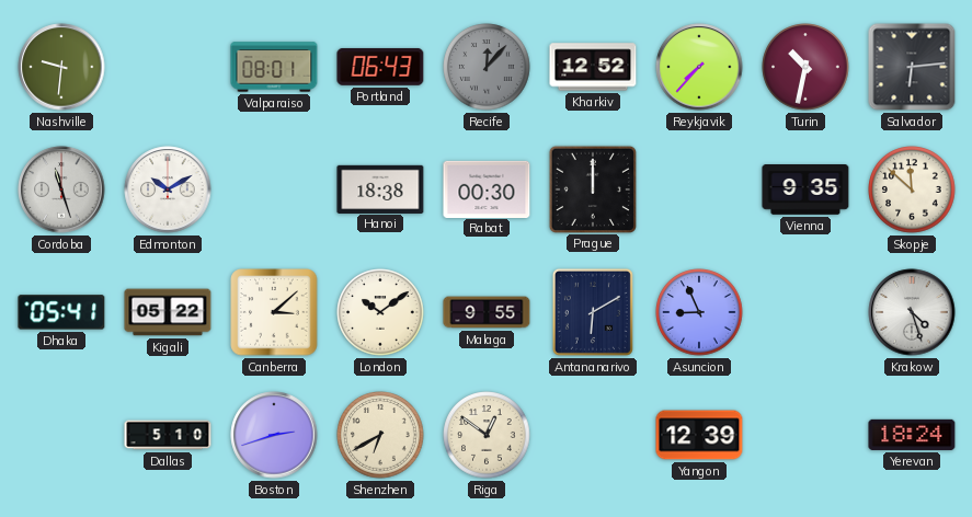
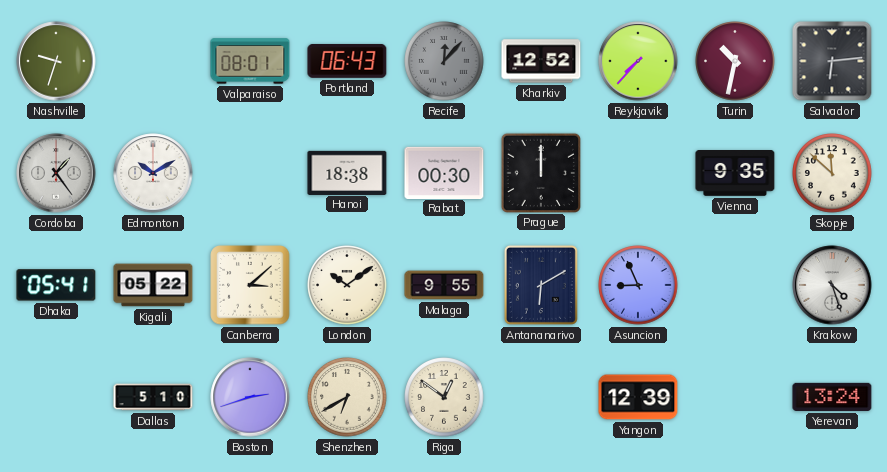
Nashville: 9:31 -> 9:33
Cordoba: 11:27 -> 1:24
Yerevan: 18:24 -> 13:24
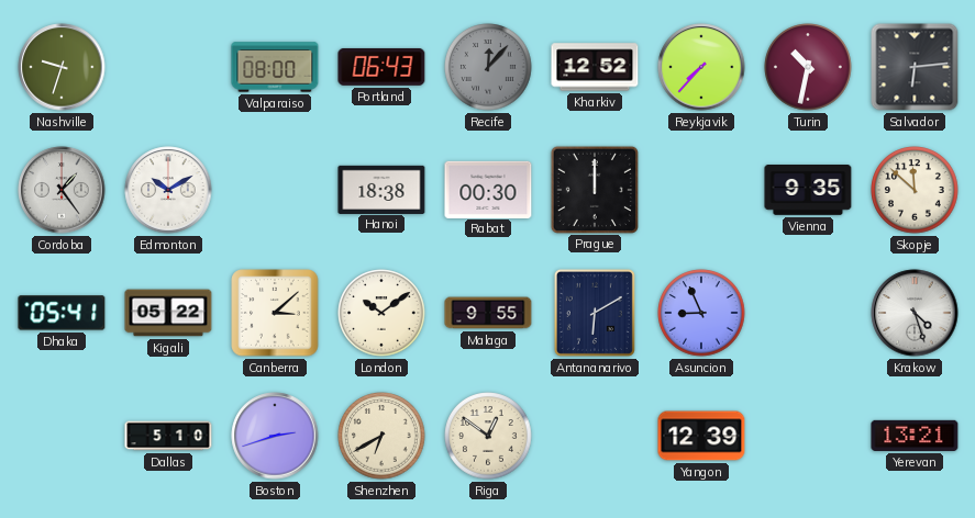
Valparaiso: 08:01 -> 08:00
Yerevan: 13:24 -> 13:21
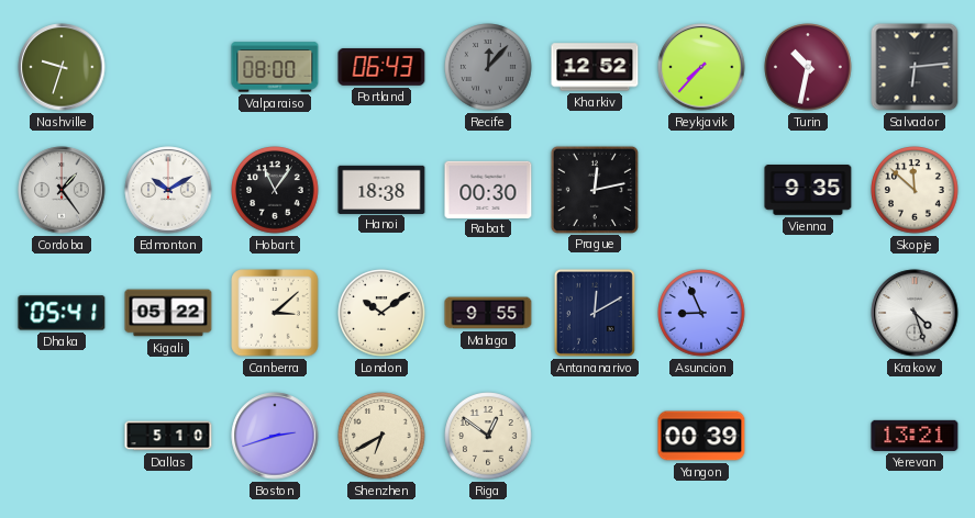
Hobart: none -> 11:06
Prague: 12:00 -> 12:13
Antananarivo: 6:10 -> 12:10
Yangon: 12:39 -> 00:39
